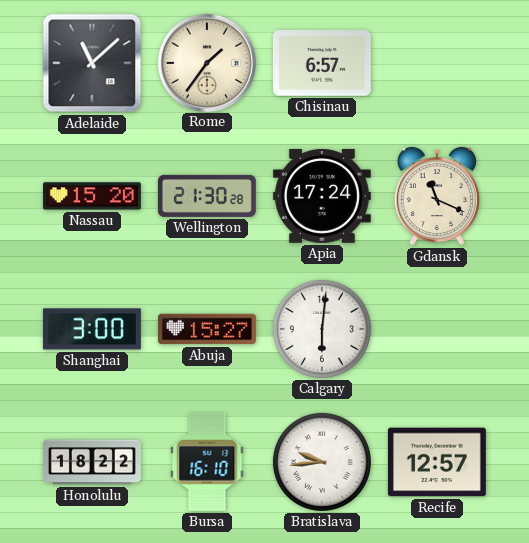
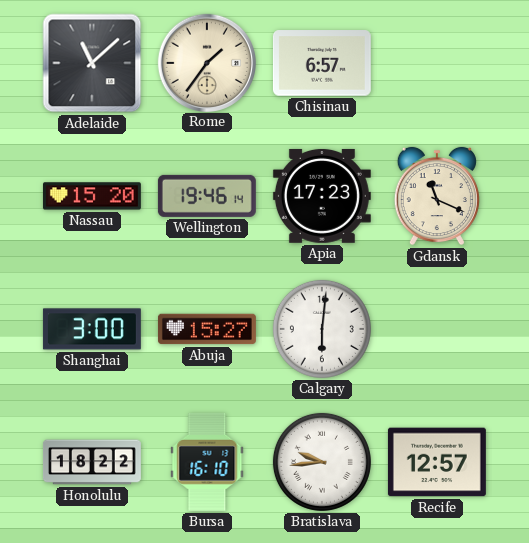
Wellington: 21:30 -> 19:46
Apia: 17:24 -> 17:23
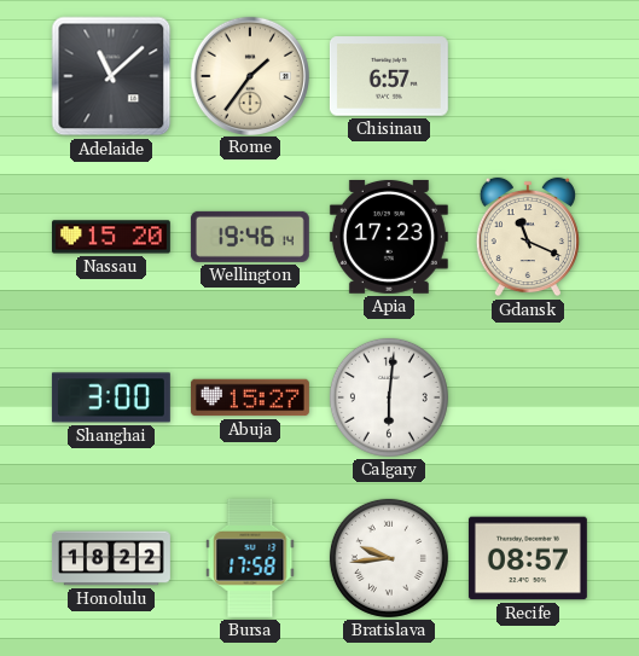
Bursa: 16:10 -> 17:58
Recife: 12:57 -> 08:57
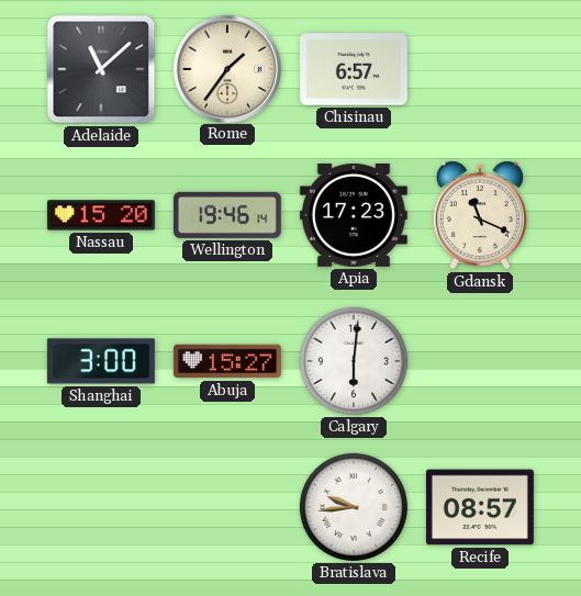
Honolulu: 18:22 -> none
Bursa: 17:58 -> none
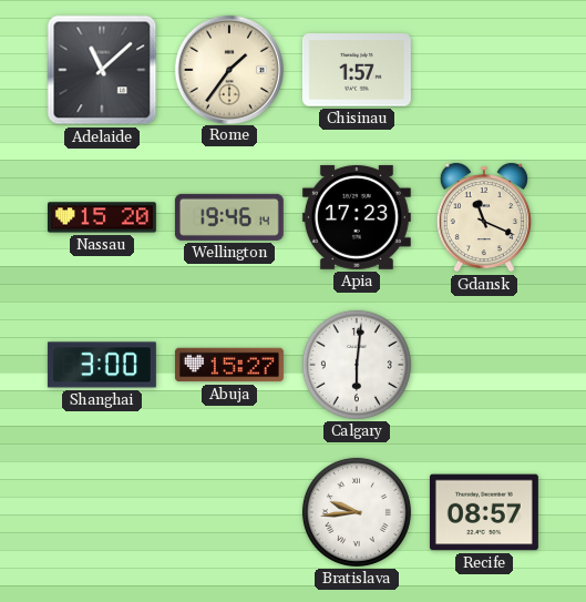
Chisinau: 6:57 -> 1:57
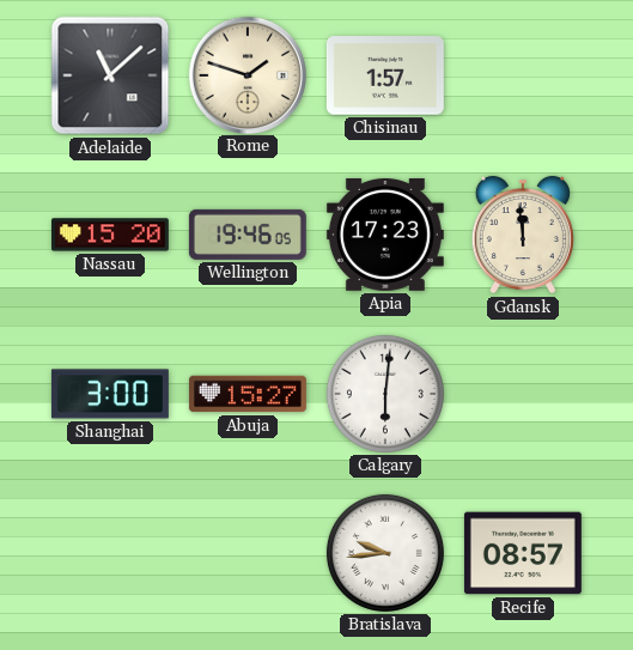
Rome: 1:36 -> 1:48
Wellington: 19:46:14 -> 19:46:05
Gdansk: 11:19 -> 11:59
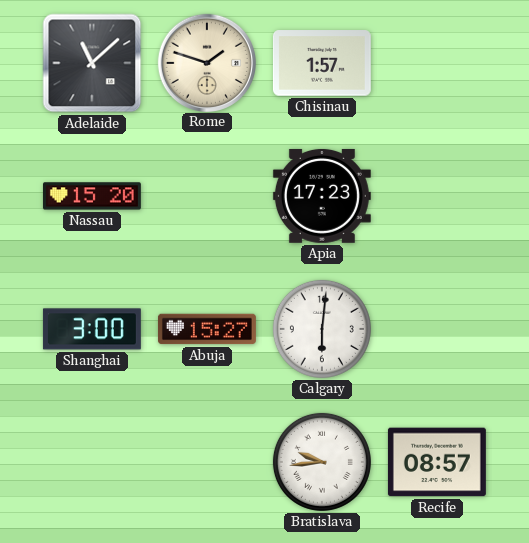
Wellington: 19:46 -> none
Gdansk: 11:59 -> none
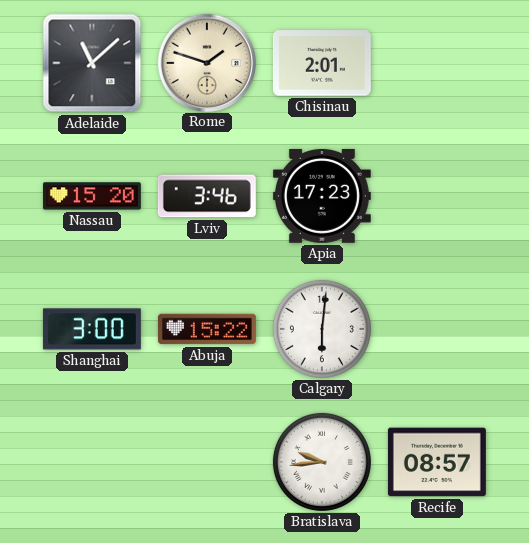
Chisinau: 1:57 -> 2:01
Lviv: none -> 3:46
Abuja: 15:27 -> 15:22
